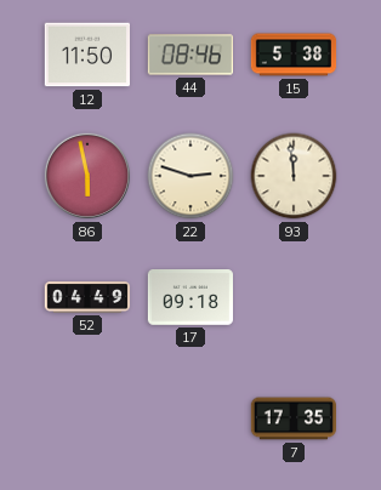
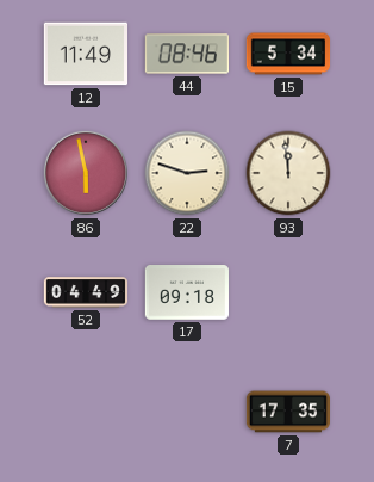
12: 11:50 -> 11:49
15: 5:38 -> 5:34
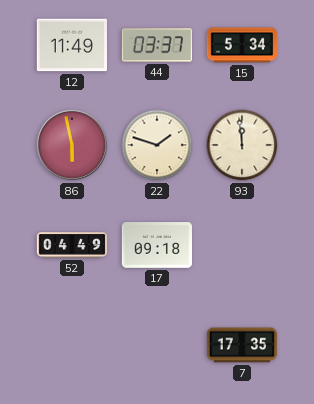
44: 08:46 -> 03:37
22: 2:48 -> 1:48
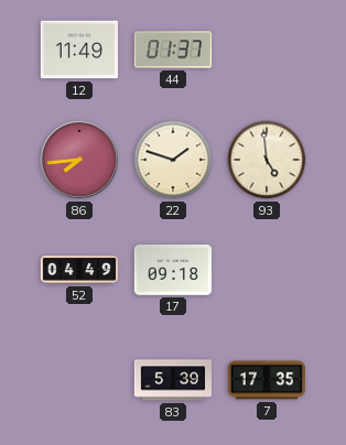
44: 03:37 -> 01:37
15: 5:34 -> none
86: 5:58 -> 7:44
93: 11:59 -> 4:59
83: none -> 5:39
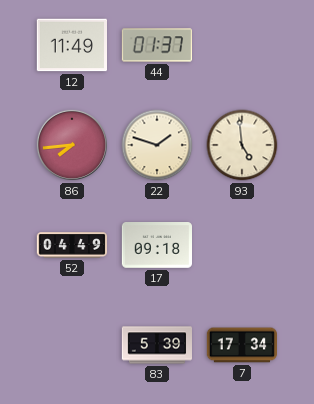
7: 17:35 -> 17:34
